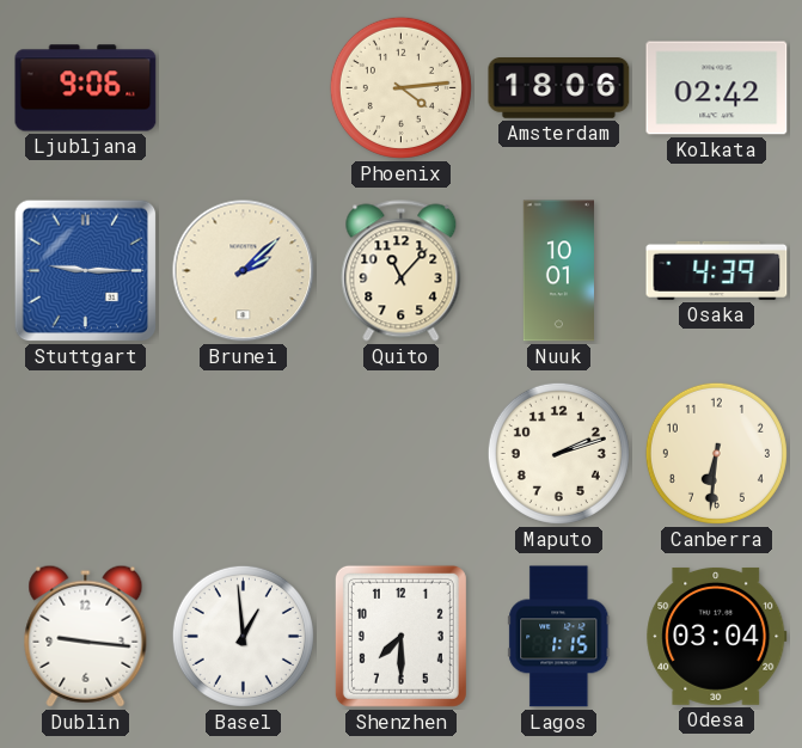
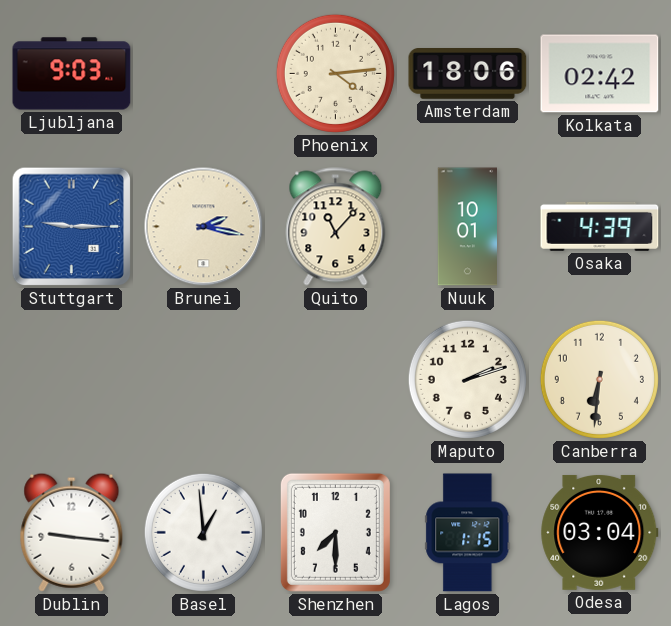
Ljubljana: 9:06 -> 9:03
Brunei: 2:08 -> 2:17
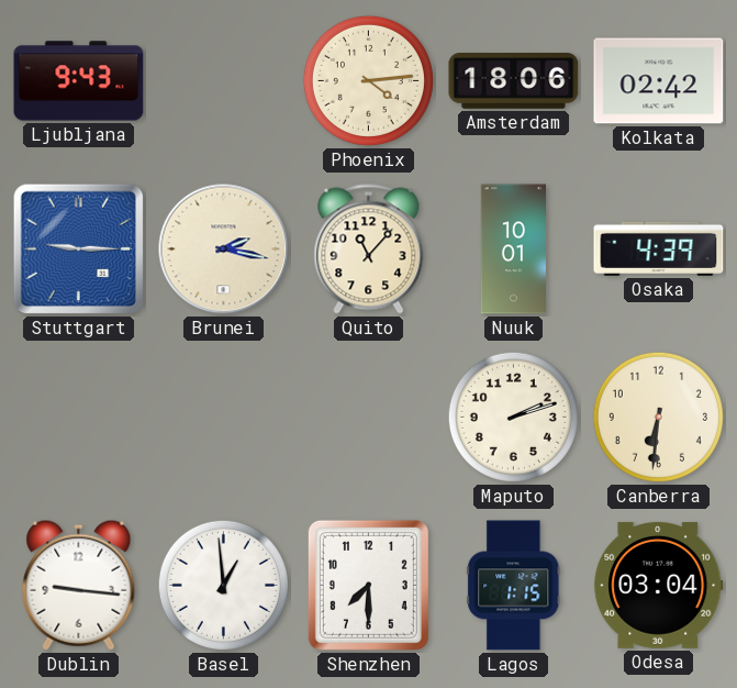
Ljubljana: 9:03 -> 9:43
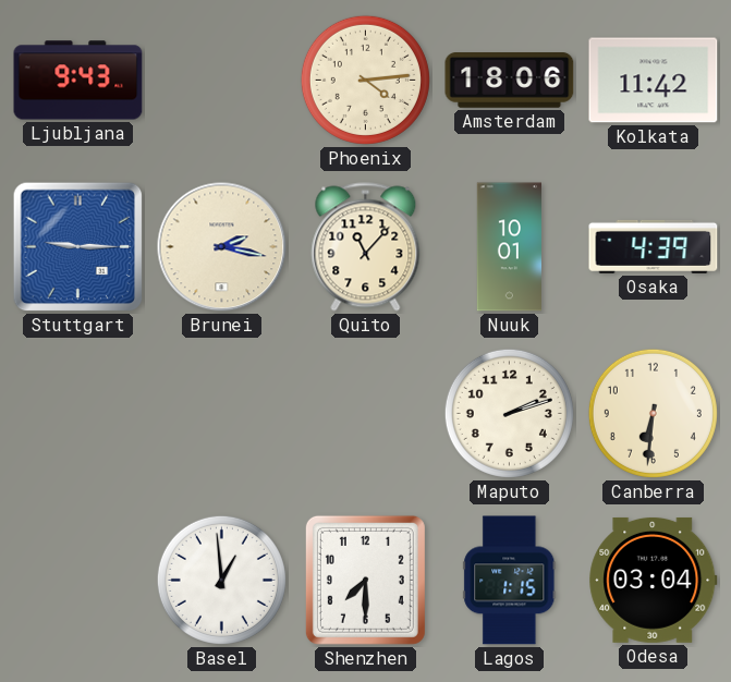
Kolkata: 02:42 -> 11:42
Dublin: 9:16 -> none
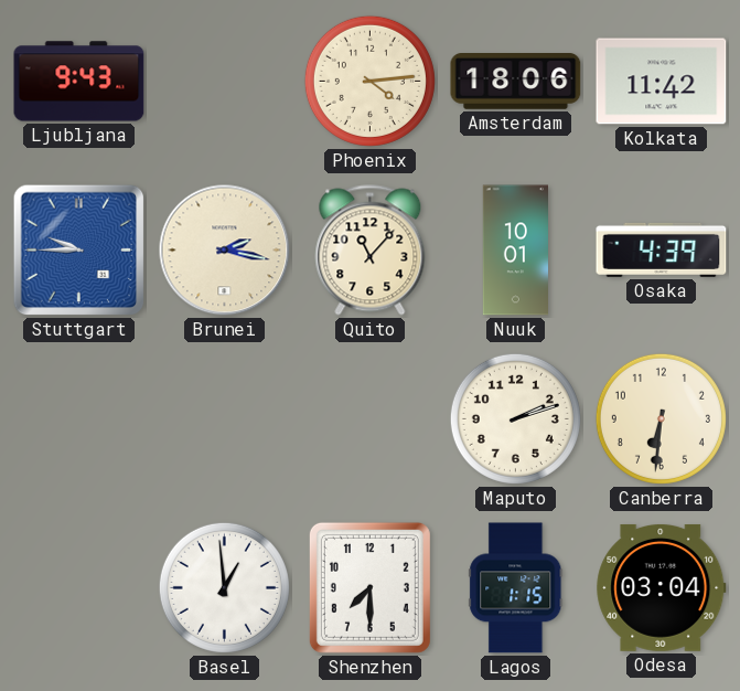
Stuttgart: 9:15 -> 9:45
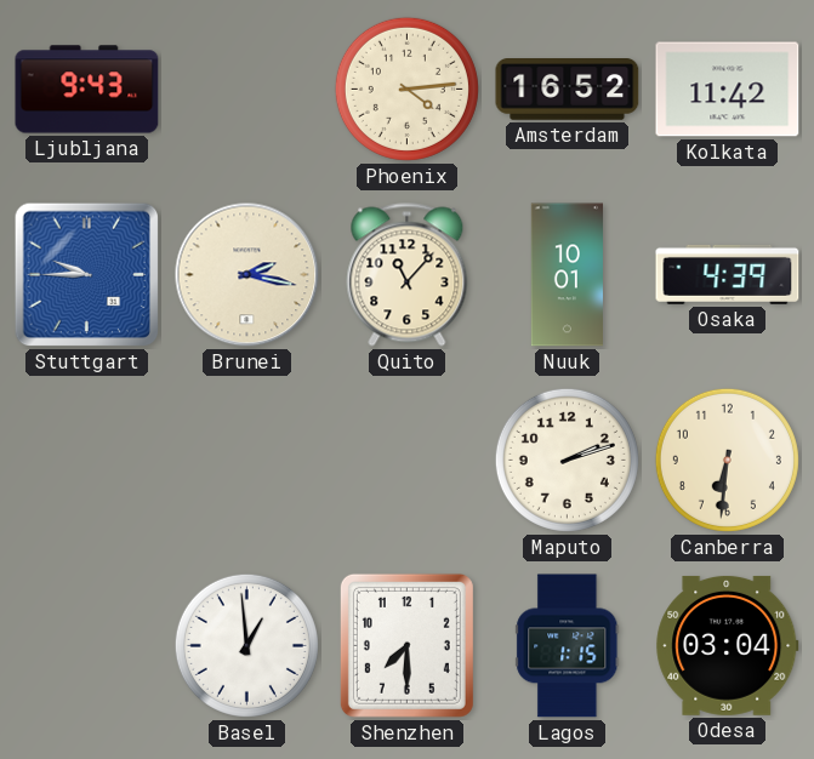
Amsterdam: 18:06 -> 16:52
